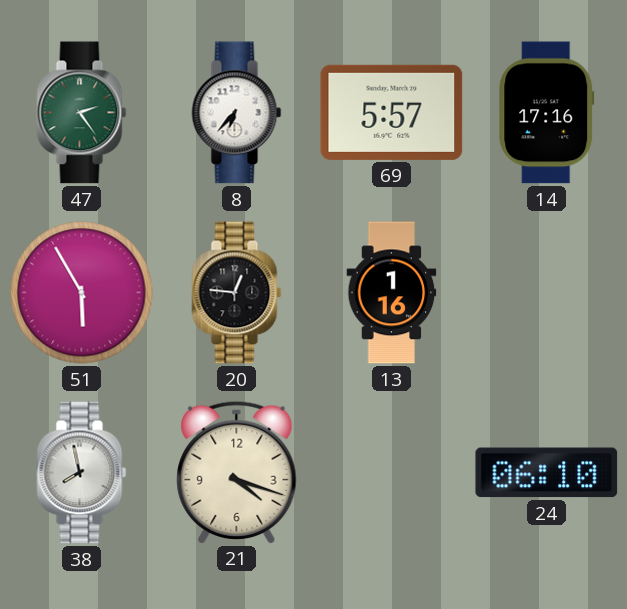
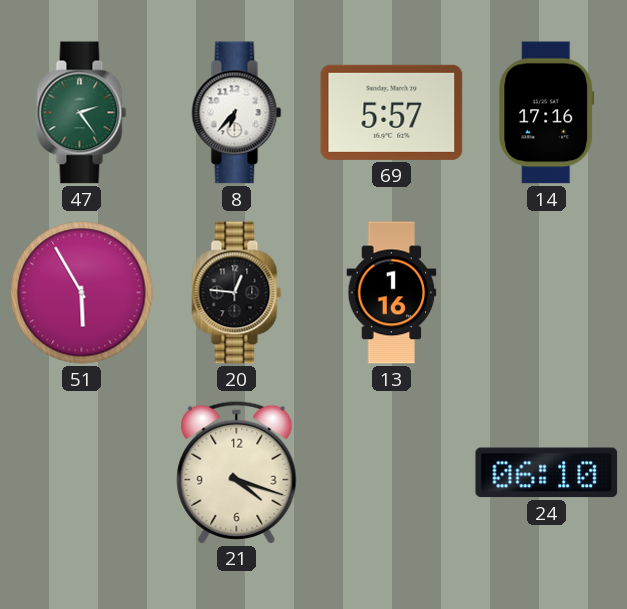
38: 7:58 -> none
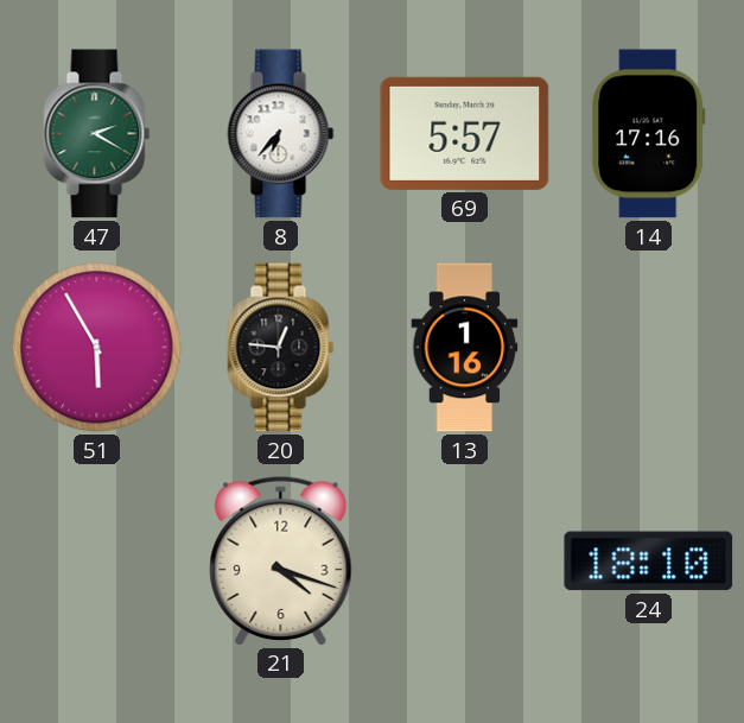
47: 2:24 -> 2:20
24: 06:10 -> 18:10
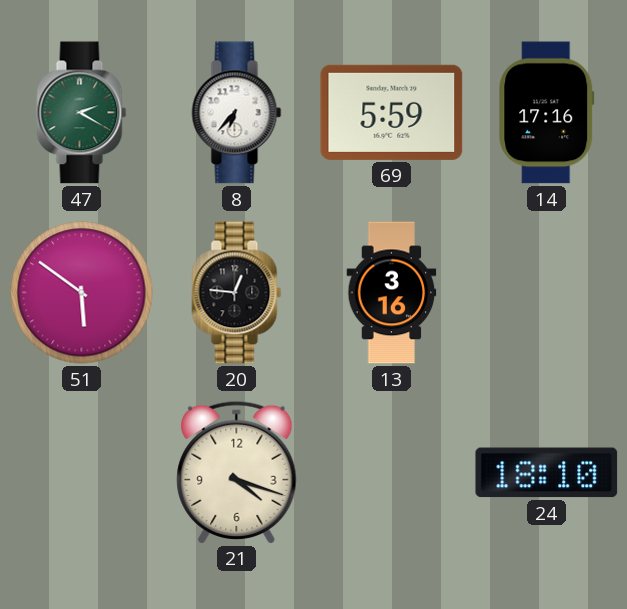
69: 5:57 -> 5:59
51: 5:55 -> 5:51
13: 1:16 -> 3:16
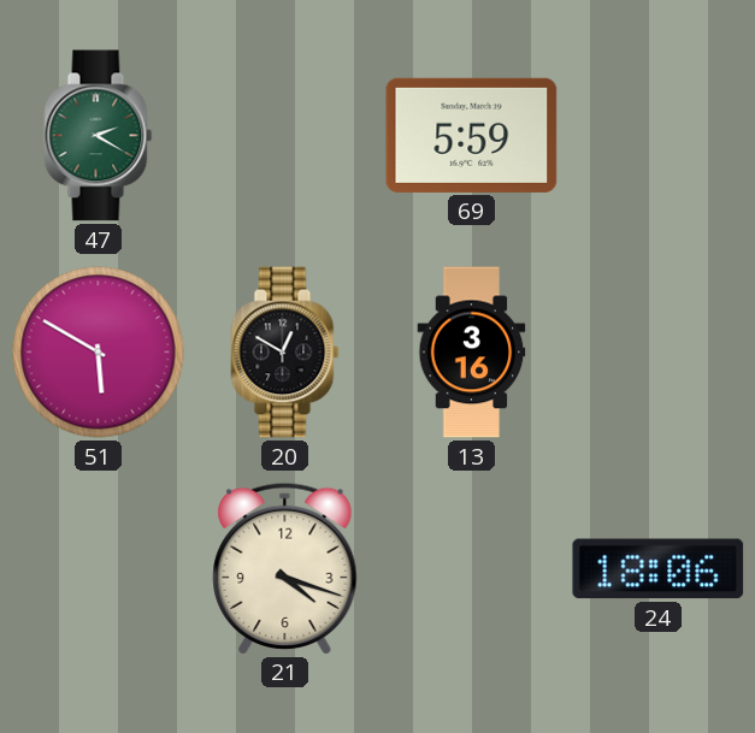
8: 6:37 -> none
14: 17:16 -> none
51: 5:51 -> 5:50
20: 12:46 -> 12:50
24: 18:10 -> 18:06
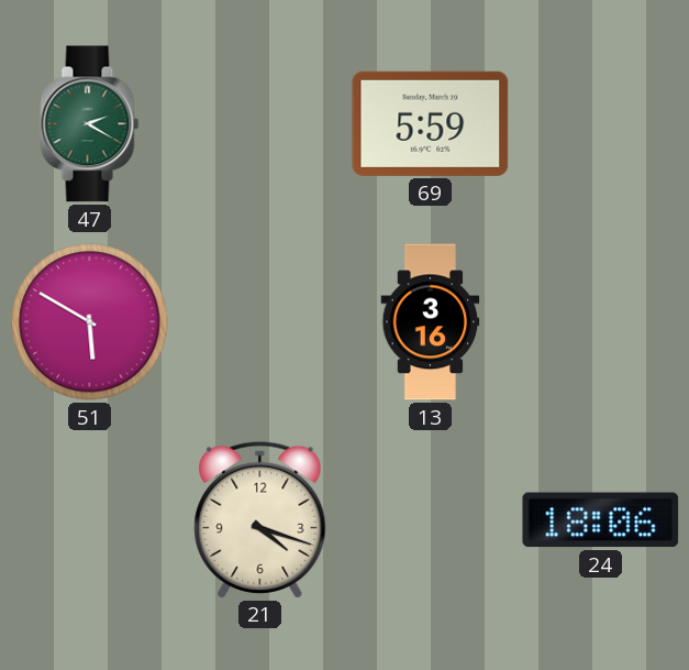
20: 12:50 -> none
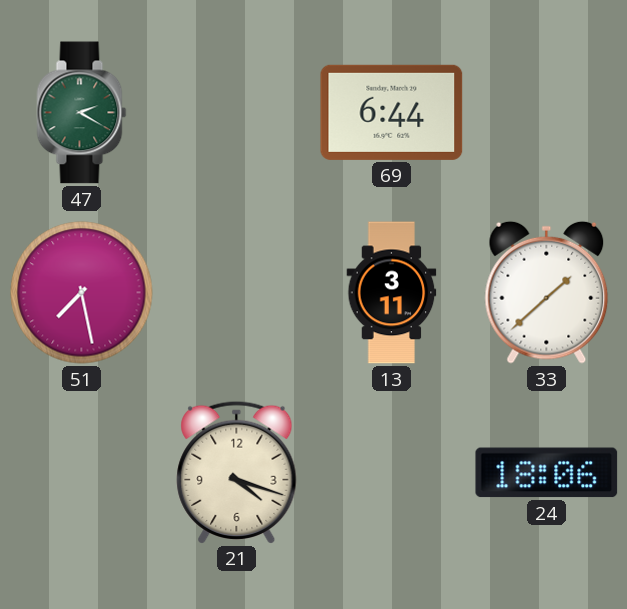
69: 5:59 -> 6:44
51: 5:50 -> 7:28
13: 3:16 -> 3:11
33: none -> 1:38
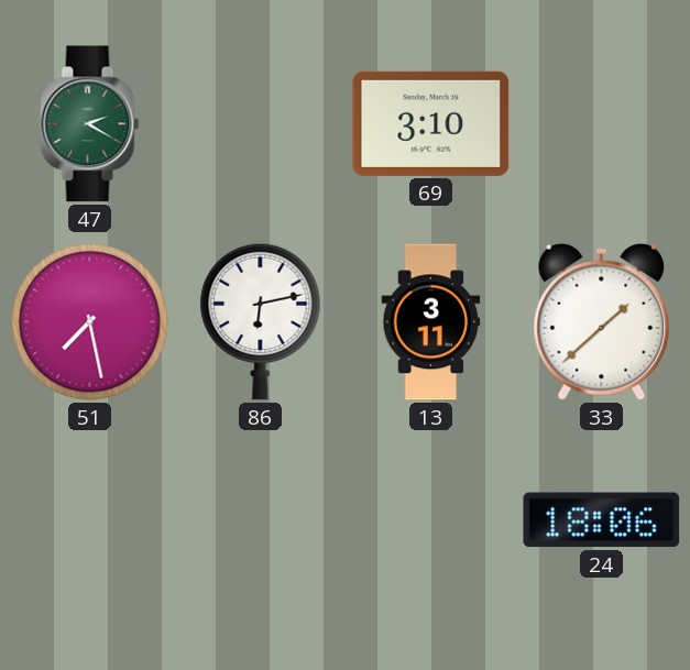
69: 6:44 -> 3:10
86: none -> 6:13
21: 4:18 -> none
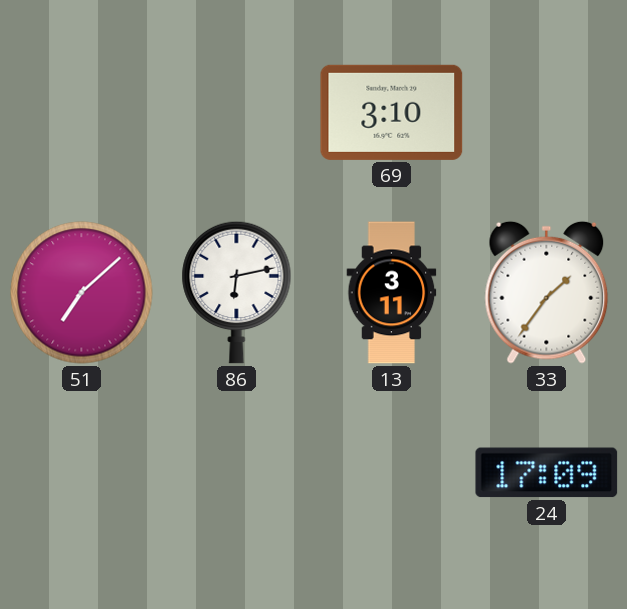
47: 2:20 -> none
51: 7:28 -> 7:08
33: 1:38 -> 1:36
24: 18:06 -> 17:09
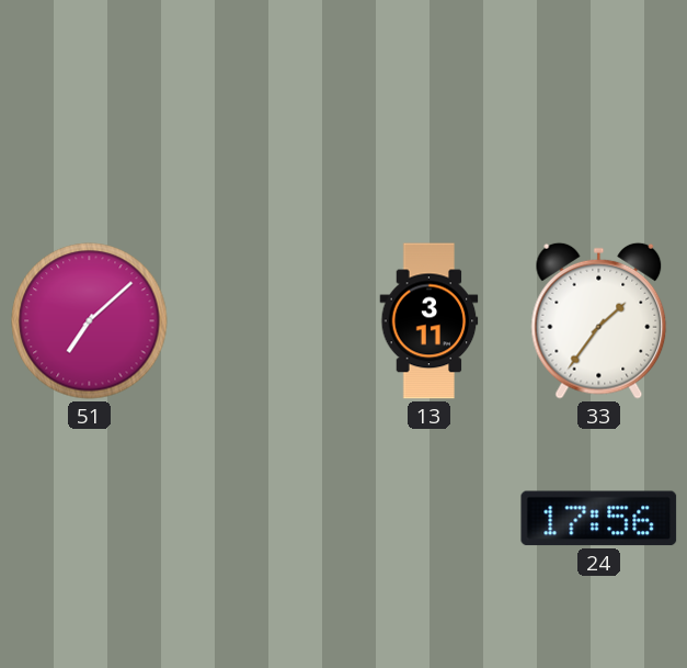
69: 3:10 -> none
86: 6:13 -> none
24: 17:09 -> 17:56
